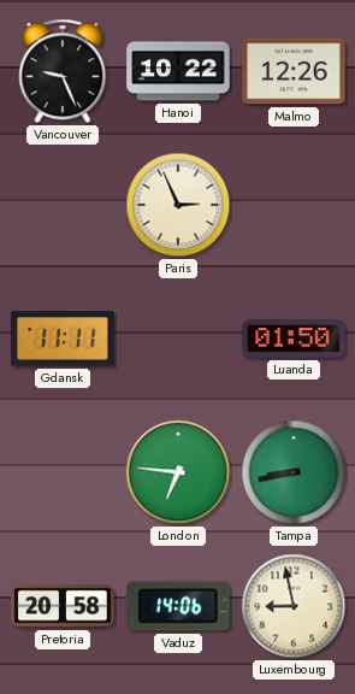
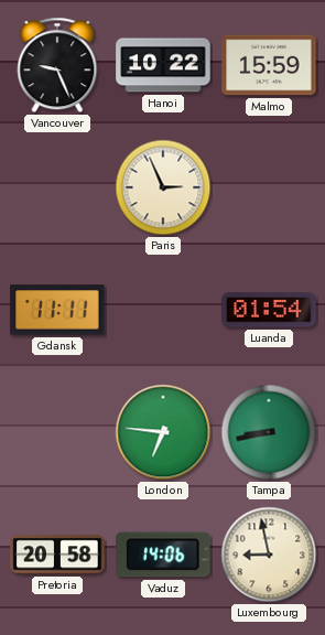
Malmo: 12:26 -> 15:59
Luanda: 01:50 -> 01:54
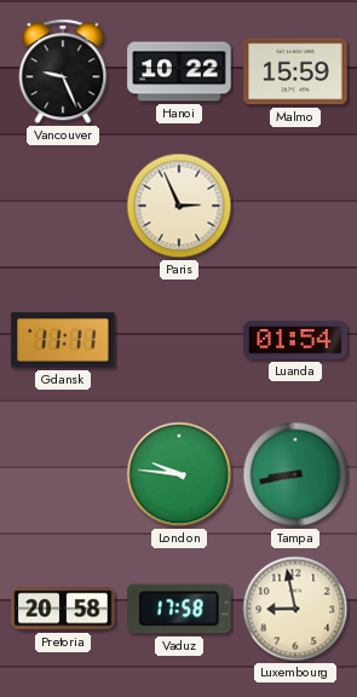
London: 6:46 -> 9:46
Vaduz: 14:06 -> 17:58
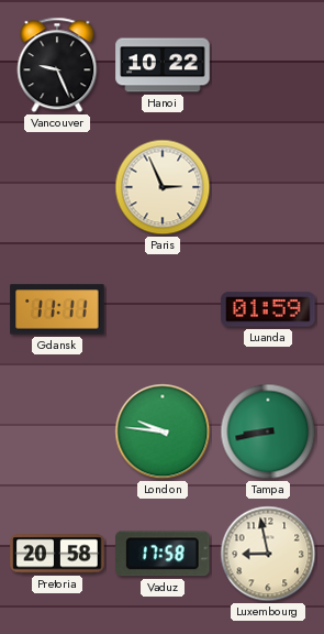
Malmo: 15:59 -> none
Luanda: 01:54 -> 01:59
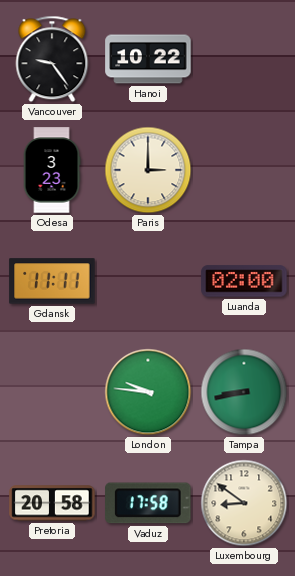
Vancouver: 9:26 -> 9:24
Odesa: none -> 3:23
Paris: 2:56 -> 3:00
Luanda: 01:59 -> 02:00
Luxembourg: 8:58 -> 8:51
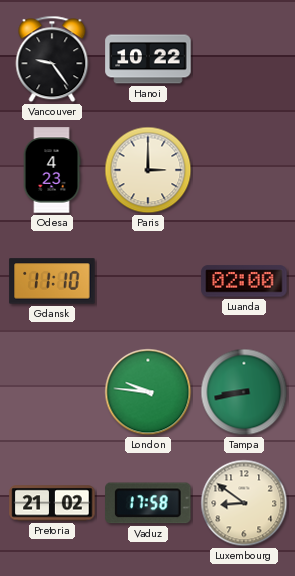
Odesa: 3:23 -> 4:23
Gdansk: 11:11 -> 11:10
Pretoria: 20:58 -> 21:02
